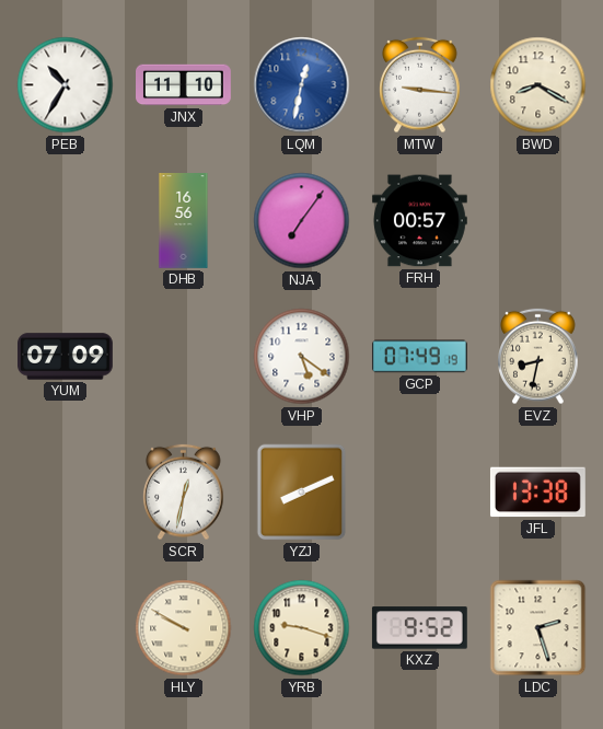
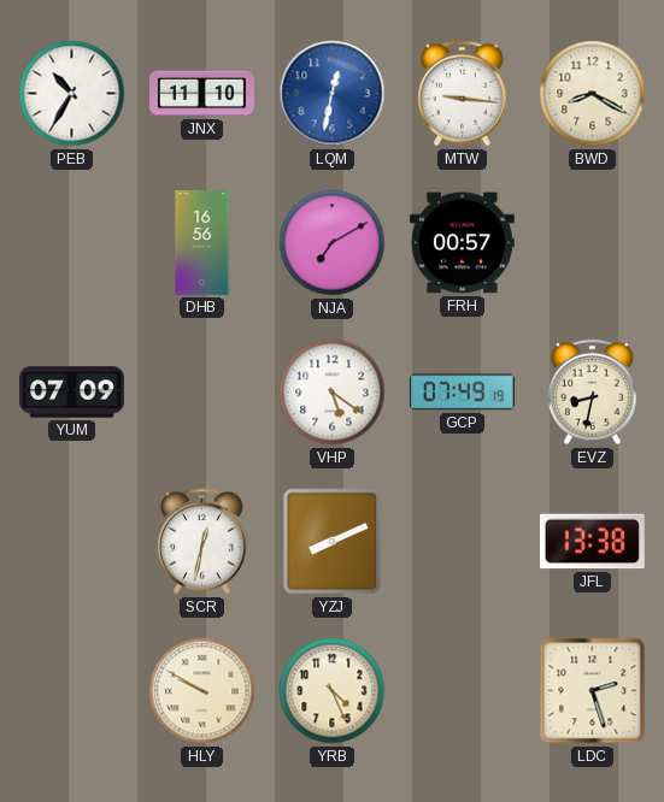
NJA: 7:06 -> 7:10
YRB: 9:18 -> 4:26
KXZ: 9:52 -> none
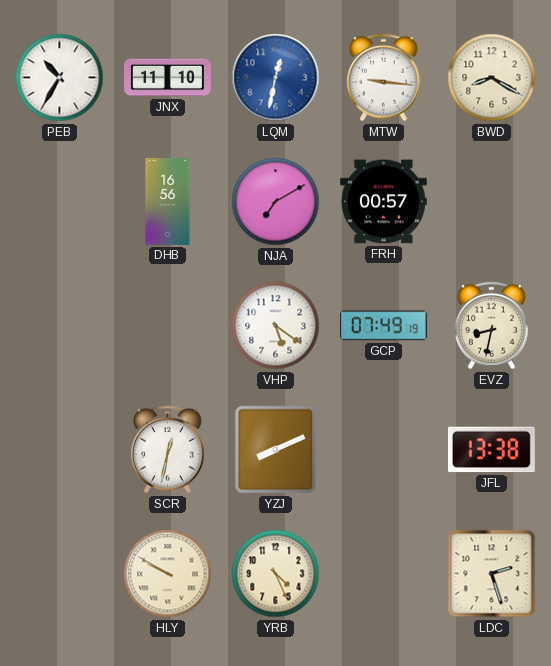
YUM: 07:09 -> none
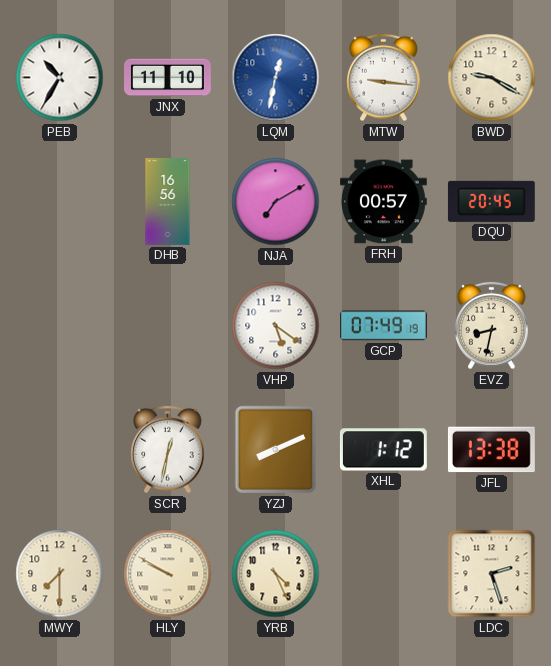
BWD: 8:20 -> 9:20
DQU: none -> 20:45
XHL: none -> 1:12
MWY: none -> 7:30
